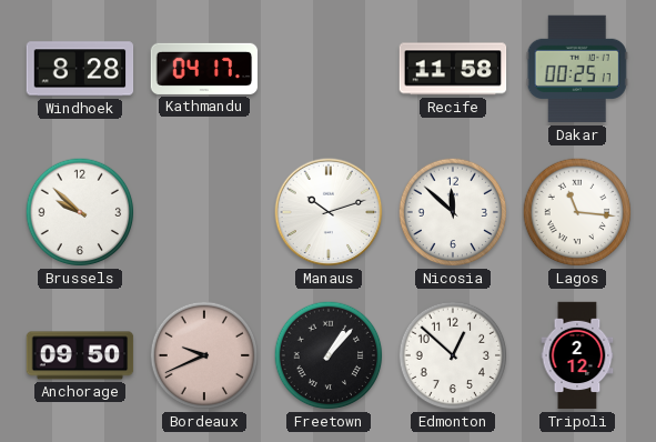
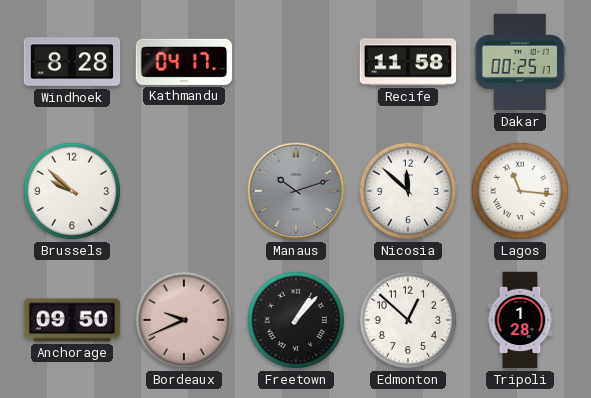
Manaus dial: white -> grey
Tripoli: 2:12 -> 1:28
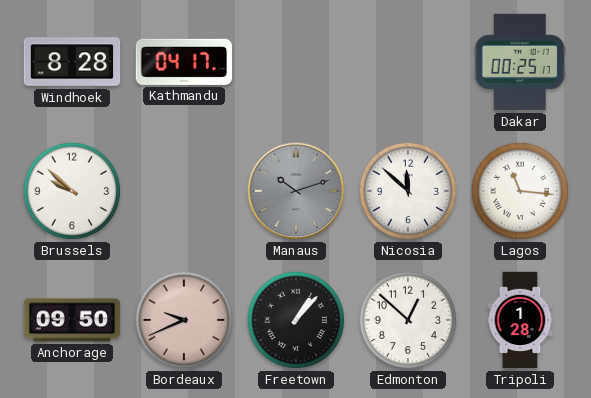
Recife: 11:58 -> none
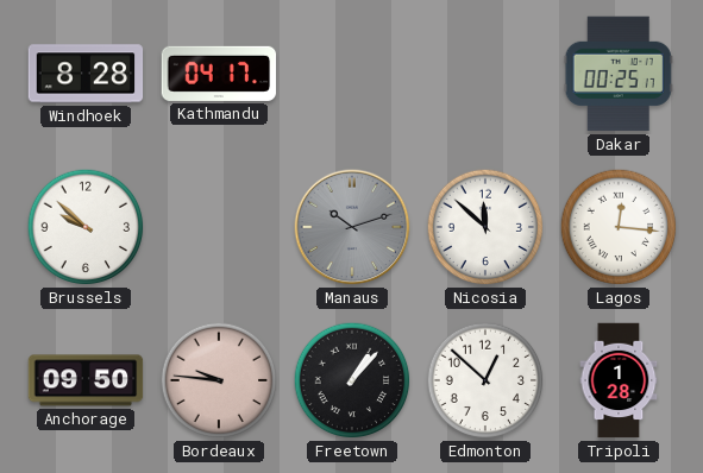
Lagos: 11:16 -> 12:16
Bordeaux: 9:41 -> 9:46
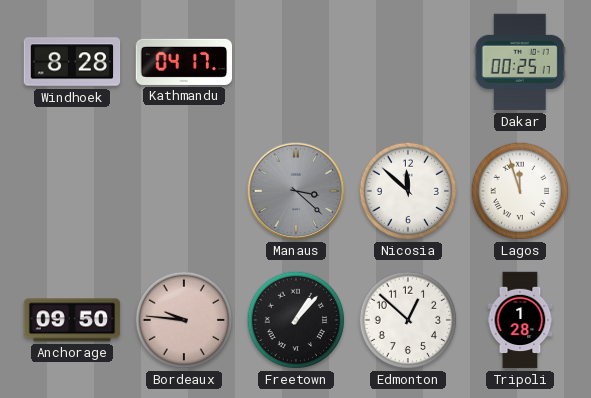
Brussels: 9:52 -> none
Manaus: 10:12 -> 3:22
Lagos: 12:16 -> 11:57
